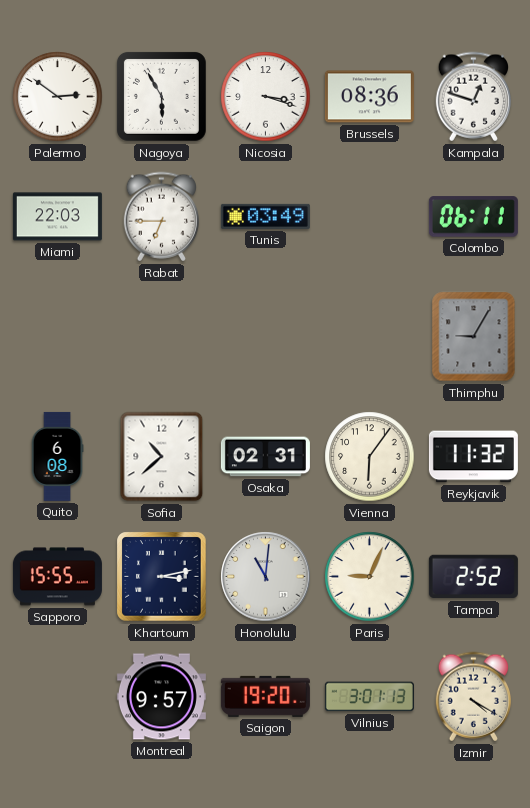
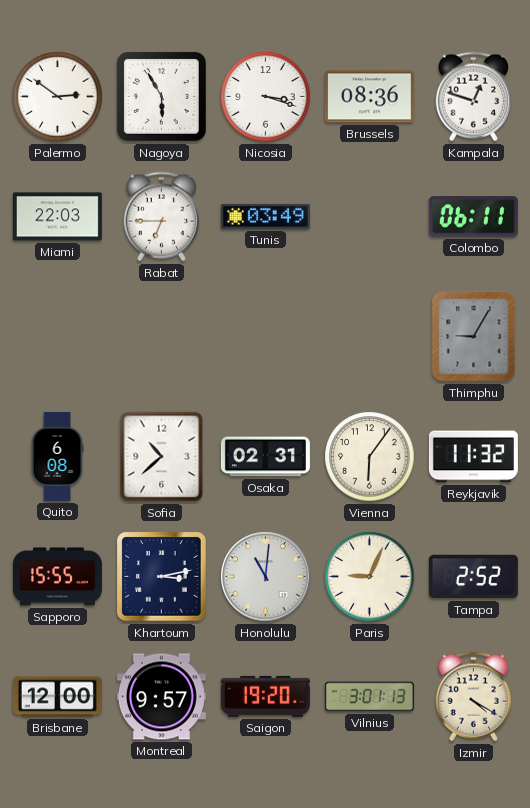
Brisbane: none -> 12:00
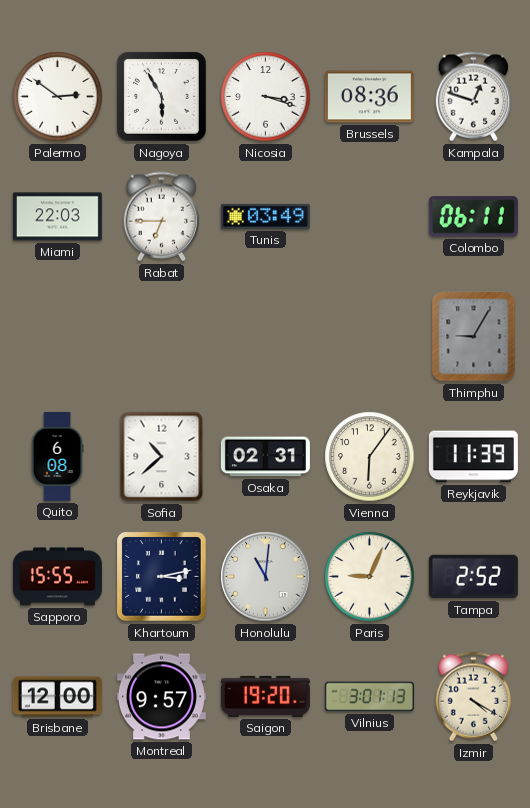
Reykjavik: 11:32 -> 11:39
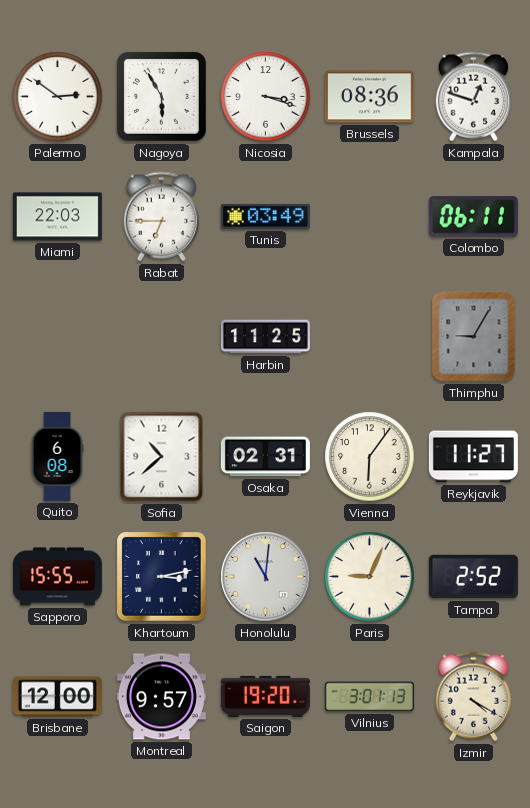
Harbin: none -> 11:25
Reykjavik: 11:39 -> 11:27
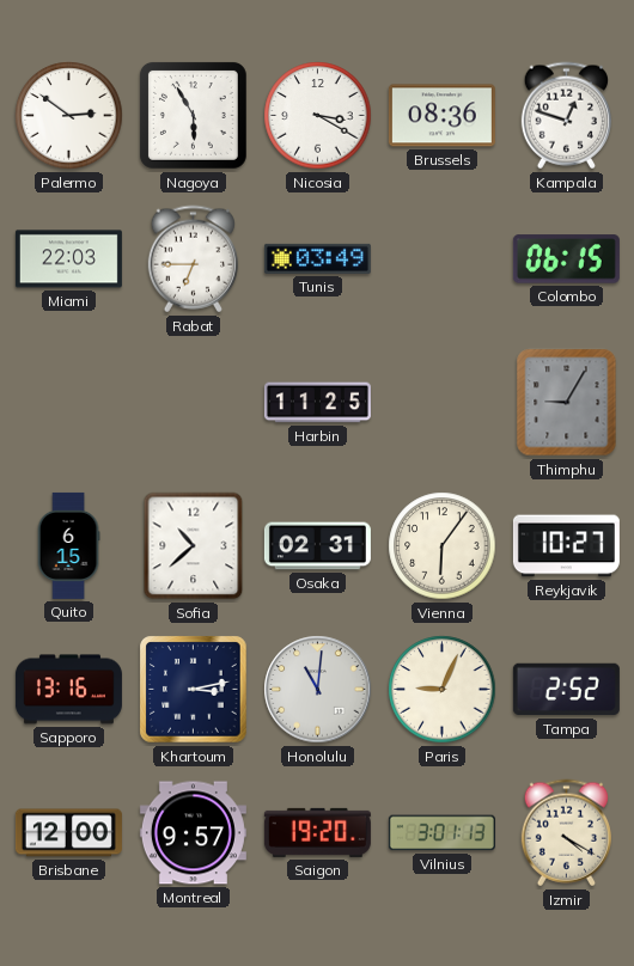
Nicosia: 3:18 -> 3:20
Colombo: 06:11 -> 06:15
Quito: 6:08 -> 6:15
Reykjavik: 11:27 -> 10:27
Sapporo: 15:55 -> 13:16
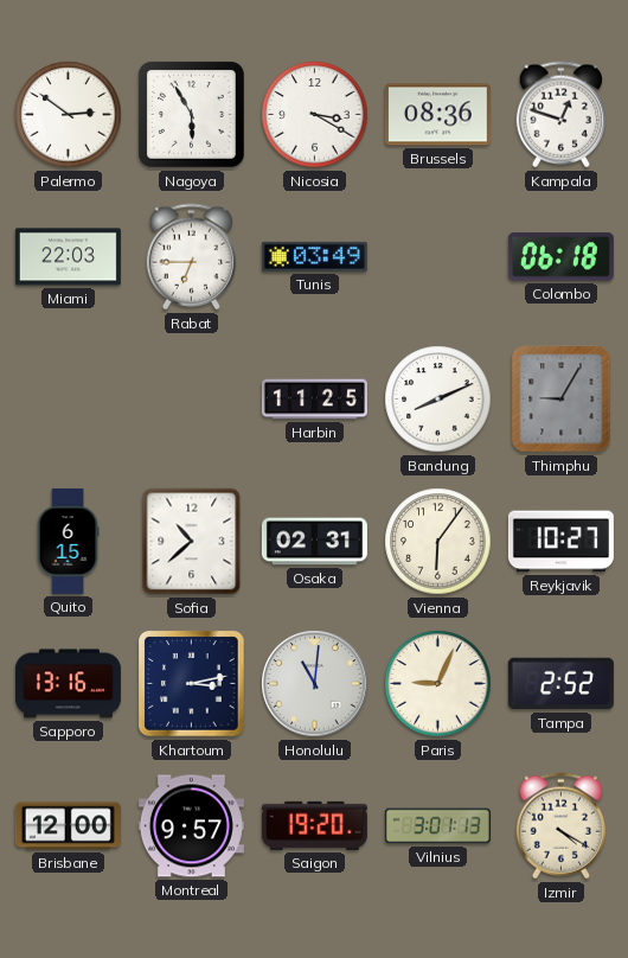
Colombo: 06:15 -> 06:18
Bandung: none -> 8:11
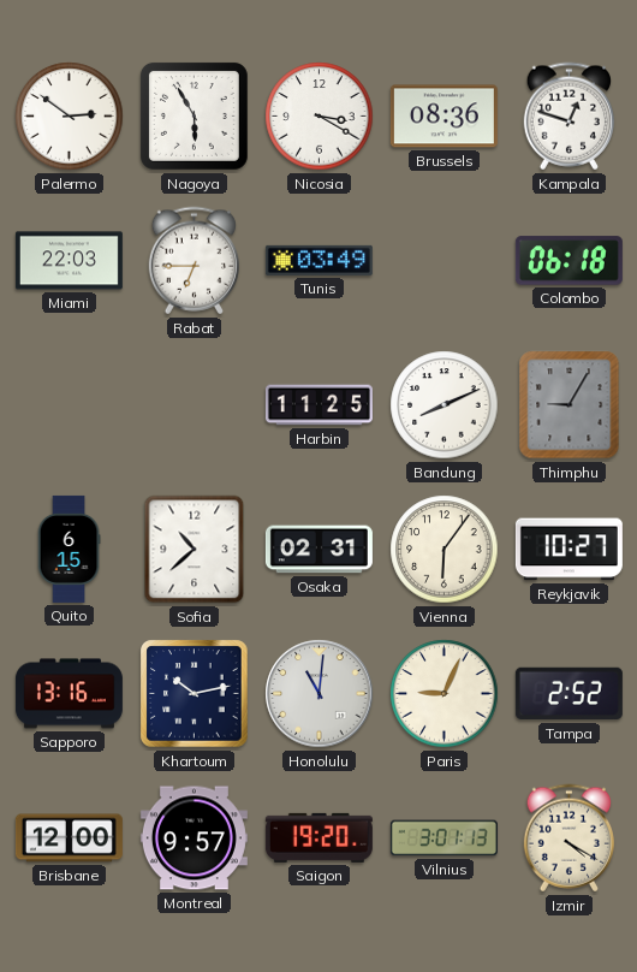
Khartoum: 3:13 -> 10:13
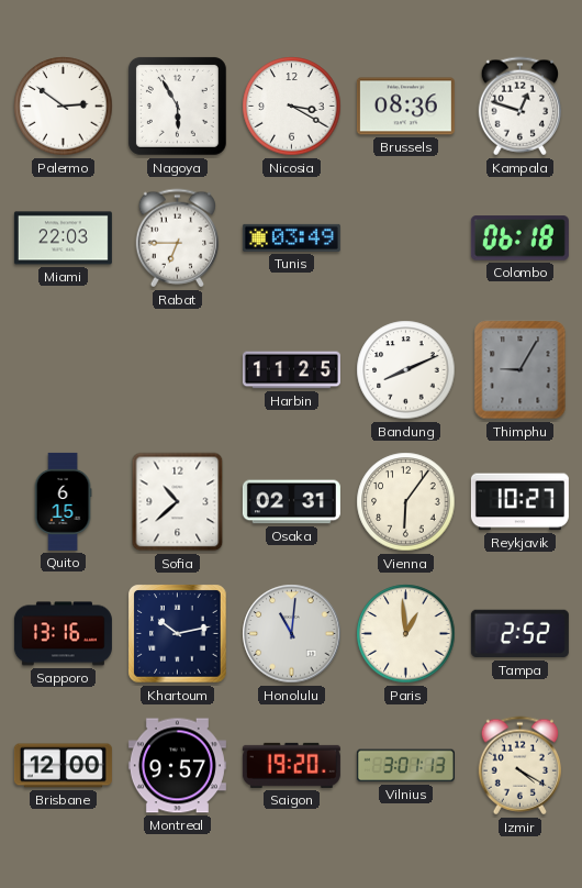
Paris: 9:04 -> 12:59
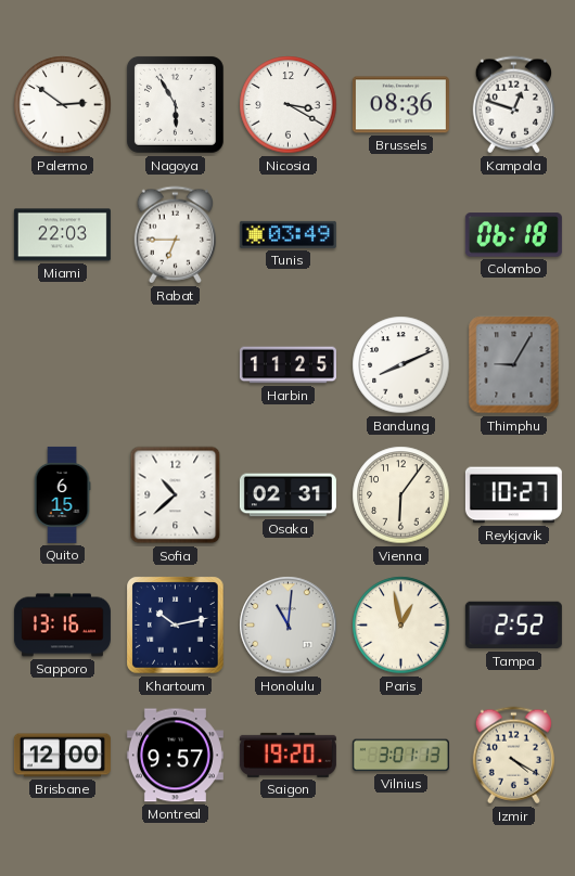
Paris: 12:59 -> 12:58
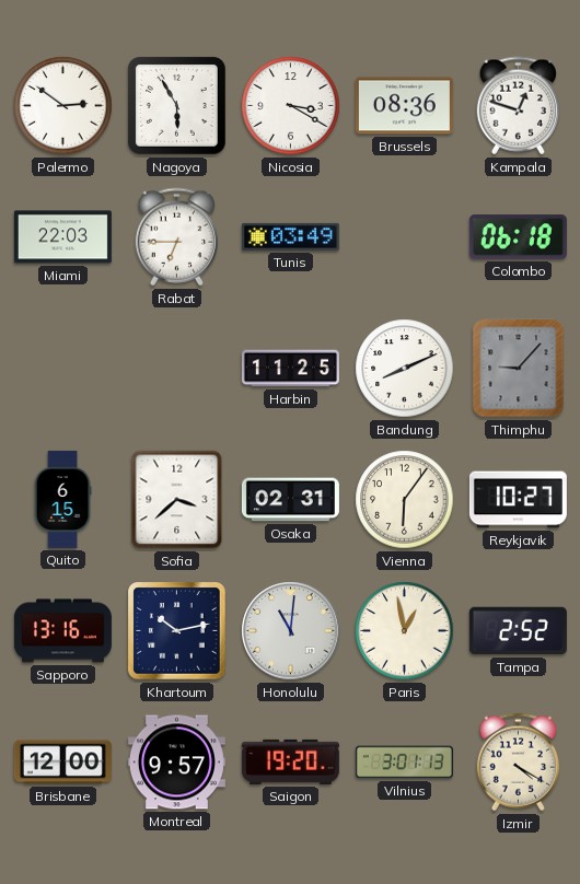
Thimphu: 9:05 -> 9:07
Sofia: 10:38 -> 3:38
